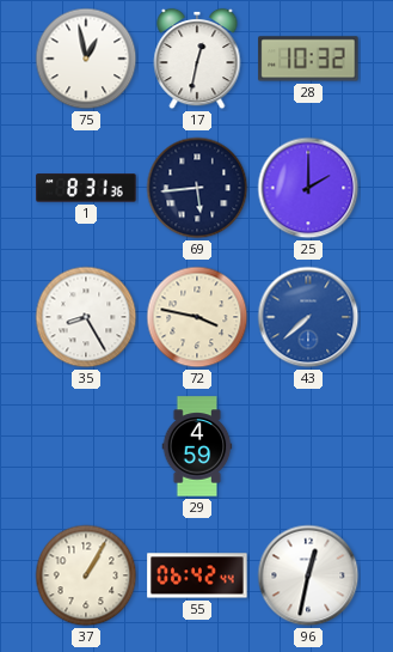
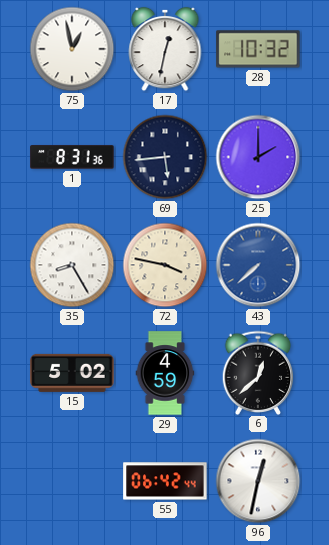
15: none -> 5:02
6: none -> 12:38
37: 1:05 -> none
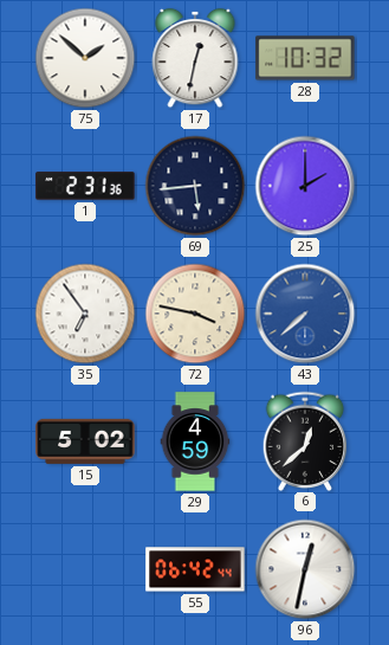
75: 12:58 -> 1:52
1: 8:31 -> 2:31
35: 8:25 -> 6:54
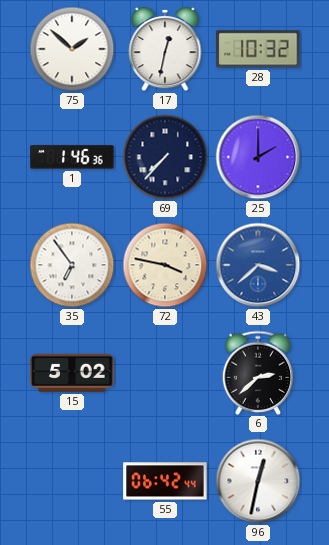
1: 2:31 -> 1:46
69: 5:44 -> 7:37
43: 7:38 -> 3:38
29: 4:59 -> none
6: 12:38 -> 2:38
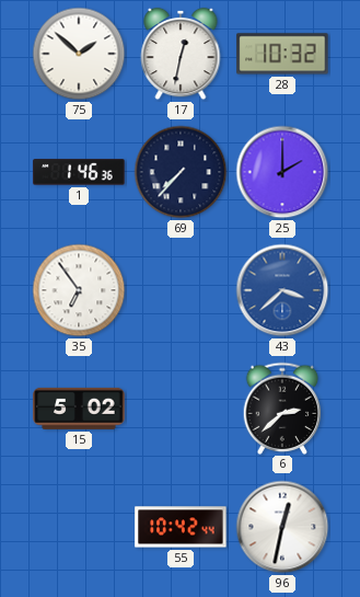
72: 3:47 -> none
55: 06:42 -> 10:42
